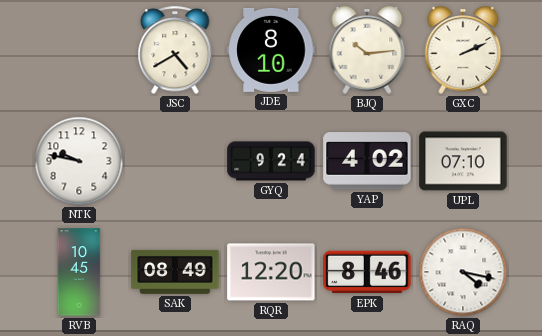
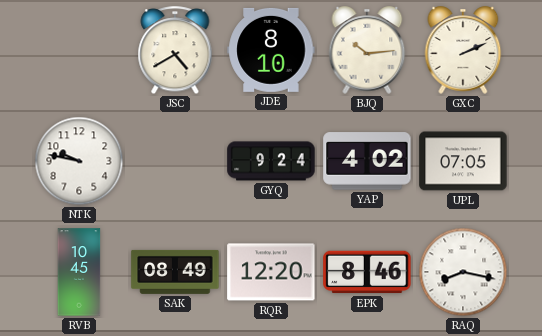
UPL: 07:10 -> 07:05
RAQ: 4:17 -> 8:17
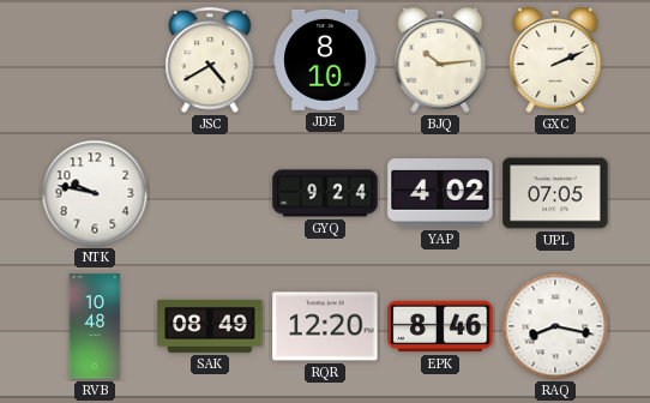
RVB: 10:45 -> 10:48
